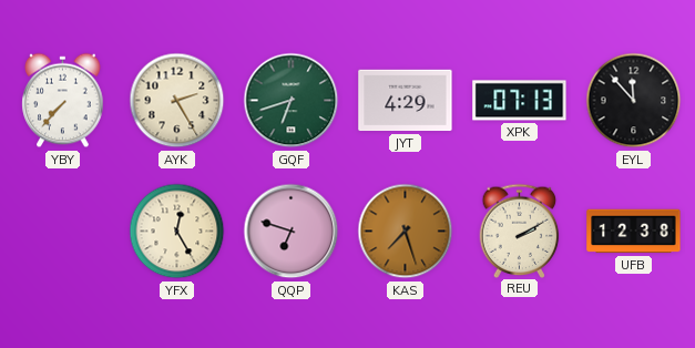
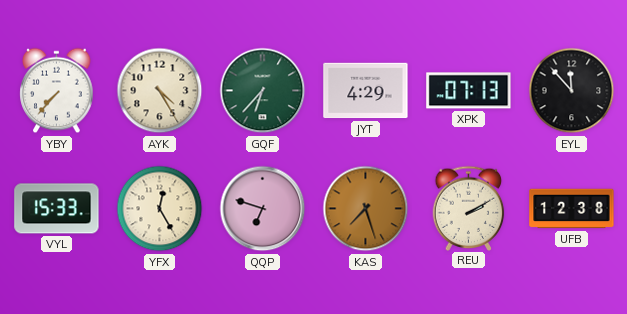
AYK: 2:25 -> 4:25
GQF: 6:42 -> 6:37
VYL: none -> 15:33
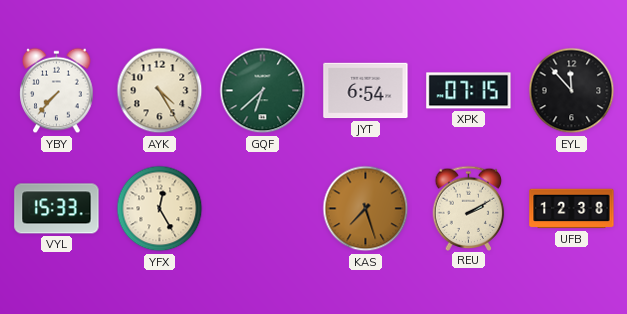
GQF: 6:37 -> 6:38
JYT: 4:29 -> 6:54
XPK: 07:13 -> 07:15
QQP: 6:48 -> none
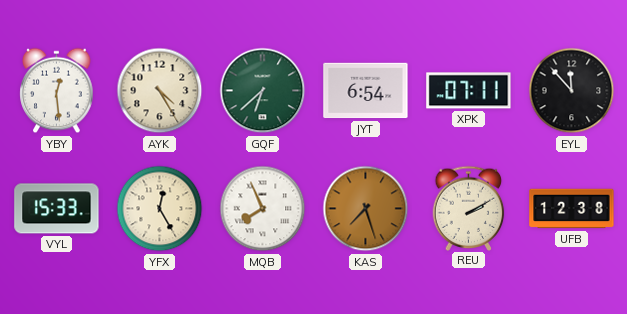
YBY: 7:37 -> 12:29
XPK: 07:15 -> 07:11
MQB: none -> 7:56
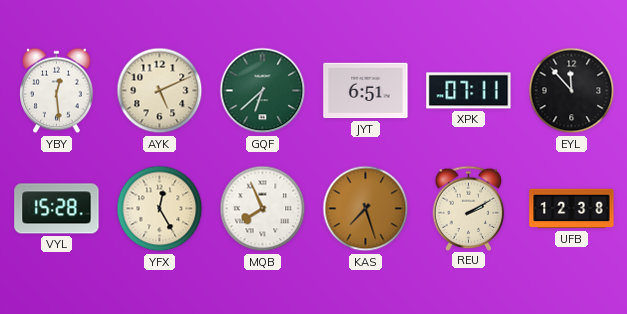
AYK: 4:25 -> 5:11
JYT: 6:54 -> 6:51
VYL: 15:33 -> 15:28
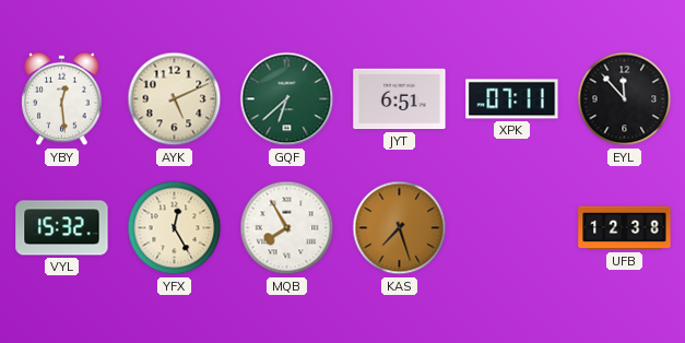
VYL: 15:28 -> 15:32
MQB: 7:56 -> 7:55
REU: 2:10 -> none
